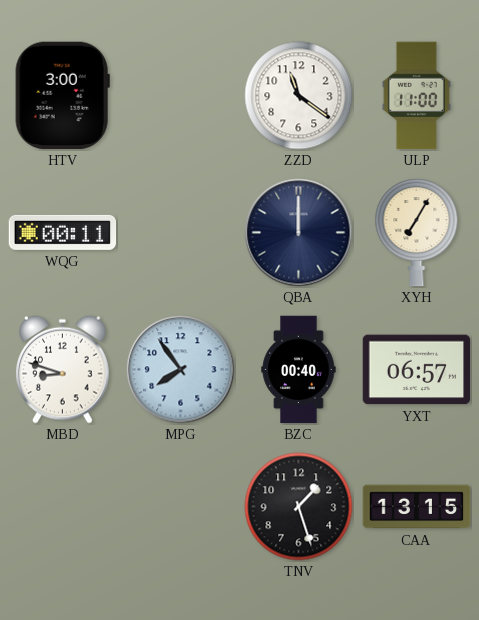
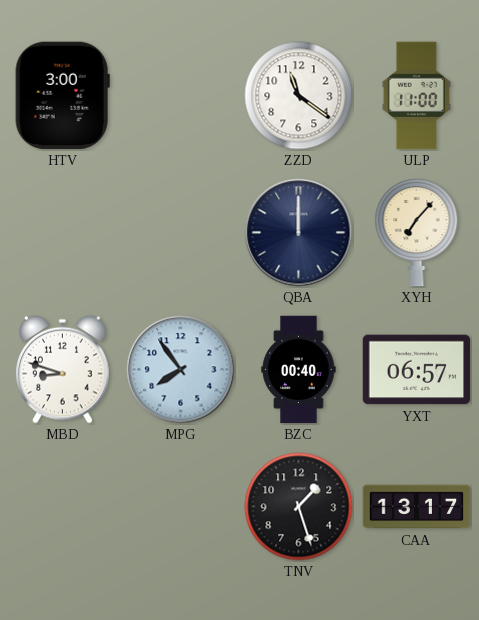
WQG: 00:11 -> none
XYH: 7:05 -> 7:07
CAA: 13:15 -> 13:17
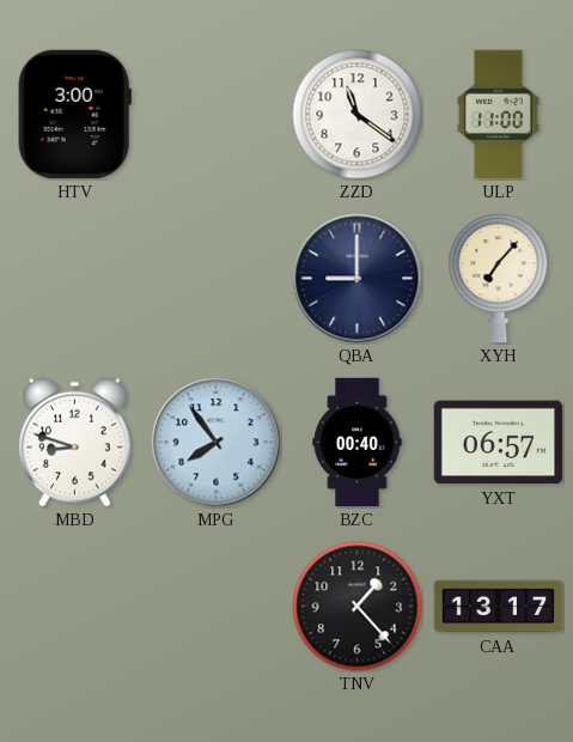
QBA: 12:00 -> 9:00
TNV: 1:27 -> 1:23
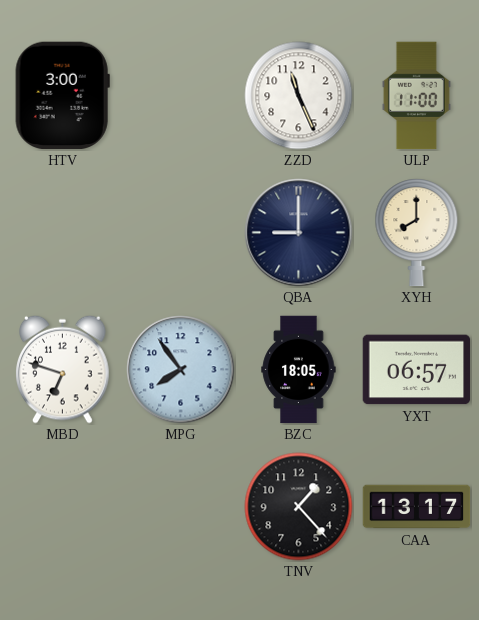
ZZD: 11:21 -> 11:26
XYH: 7:07 -> 8:00
MBD: 8:48 -> 6:48
BZC: 00:40 -> 18:05
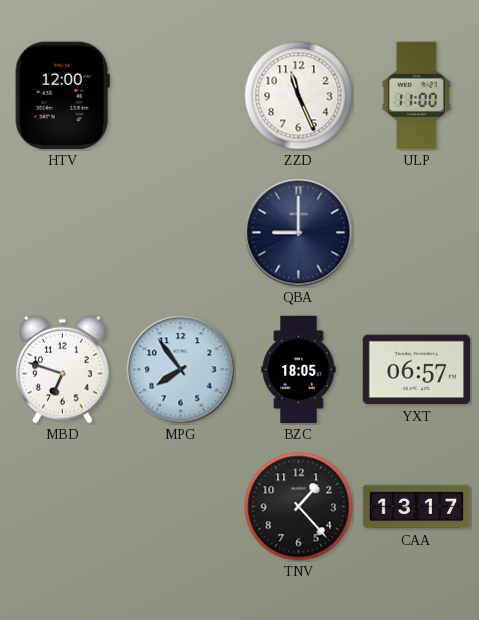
HTV: 3:00 -> 12:00
XYH: 8:00 -> none
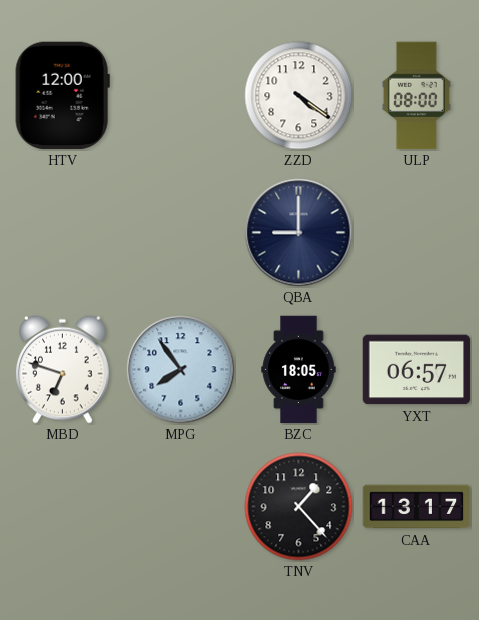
ZZD: 11:26 -> 4:21
ULP: 11:00 -> 08:00
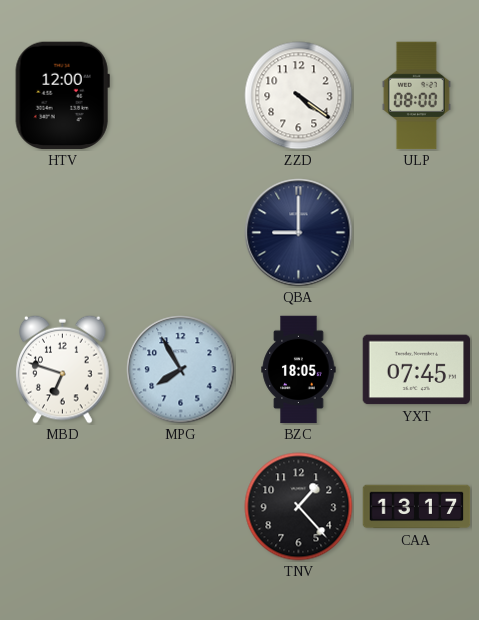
MPG: 7:54 -> 7:55
YXT: 06:57 -> 07:45
